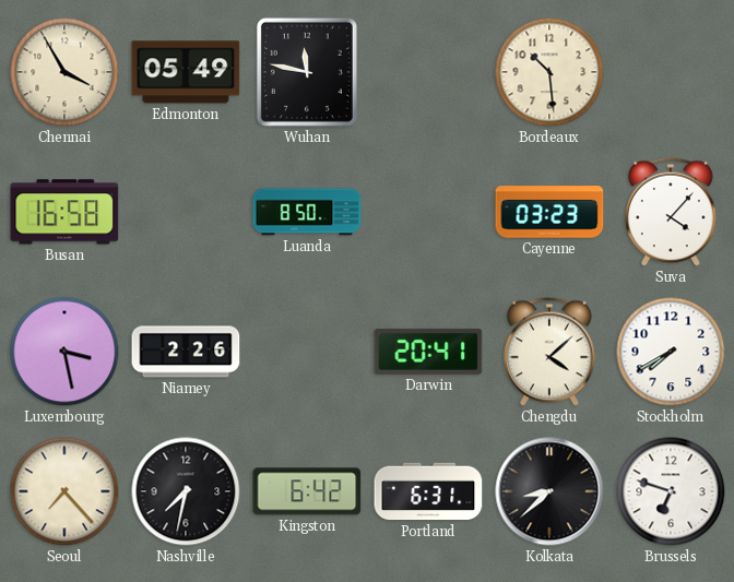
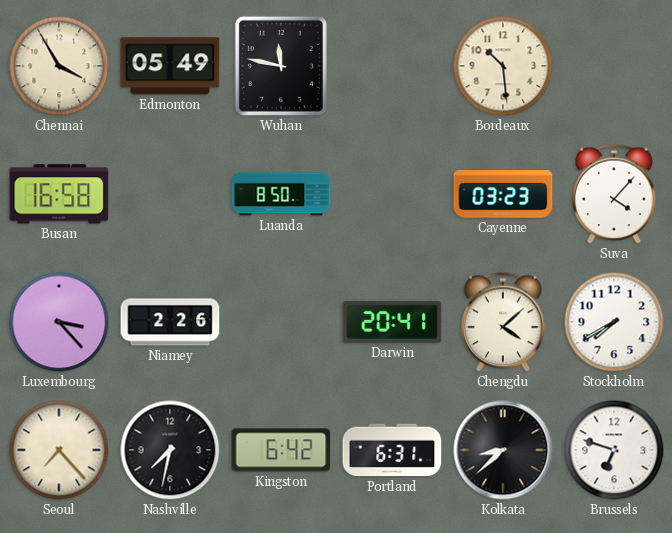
Luxembourg: 3:28 -> 3:23
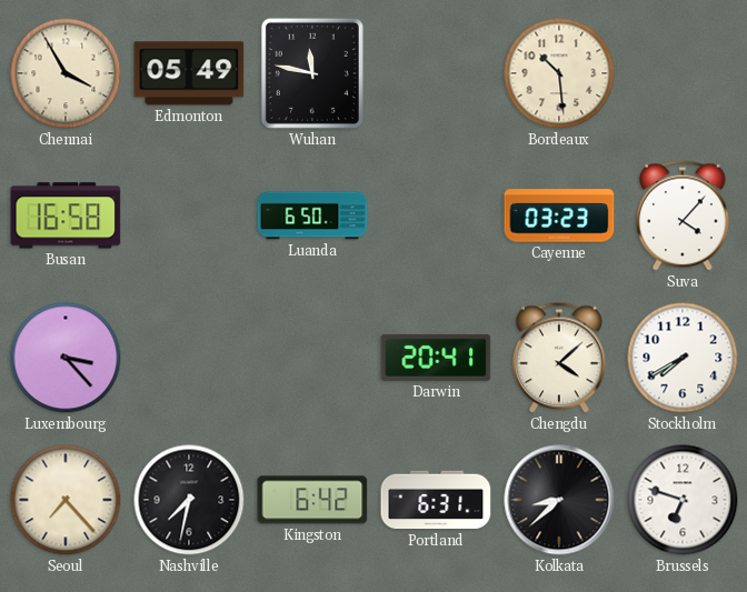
Luanda: 8:50 -> 6:50
Niamey: 2:26 -> none
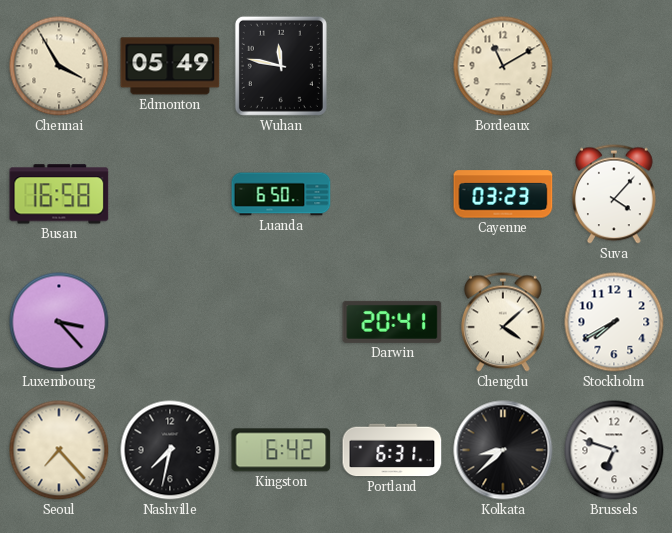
Bordeaux: 10:29 -> 11:10
